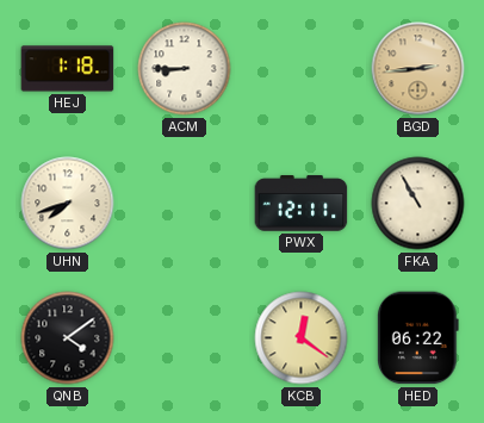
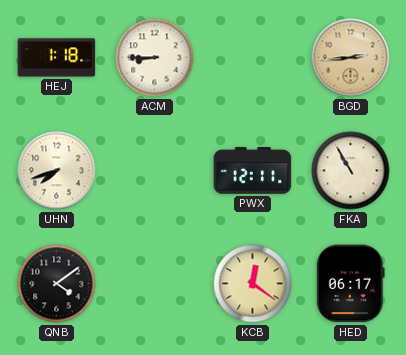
HED: 06:22 -> 06:17
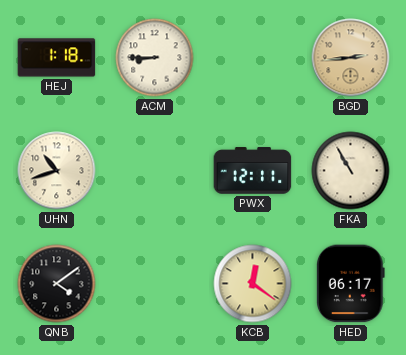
UHN: 7:42 -> 10:42
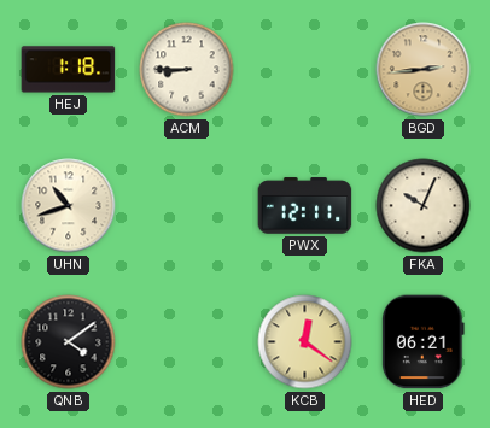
FKA: 10:55 -> 10:04
HED: 06:17 -> 06:21
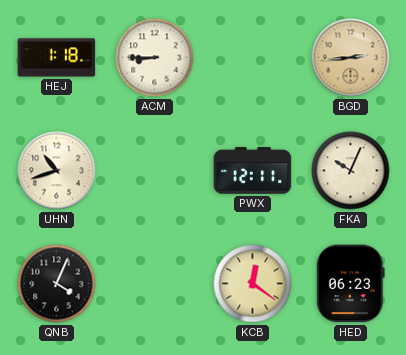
QNB: 4:09 -> 4:04
HED: 06:21 -> 06:23
